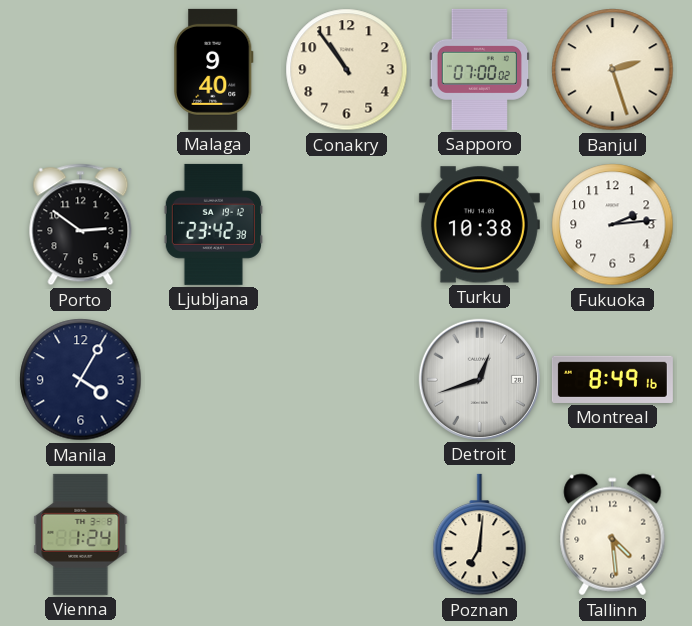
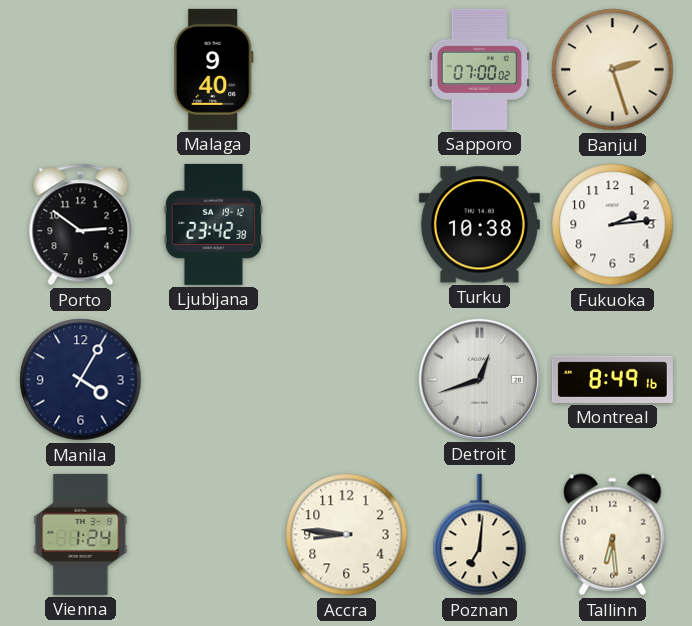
Conakry: 10:54 -> none
Accra: none -> 8:46
Tallinn: 4:29 -> 6:29
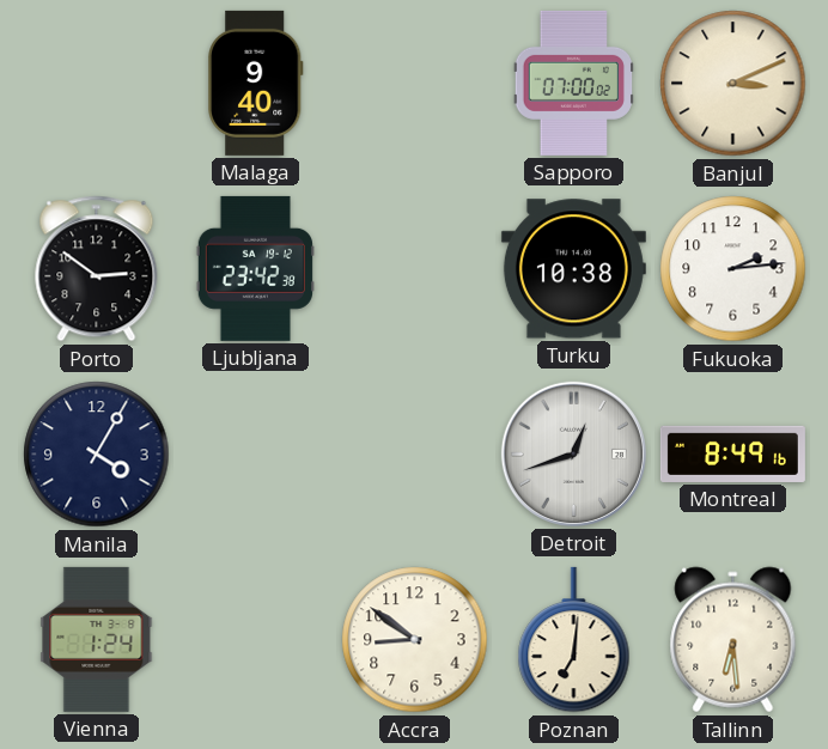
Banjul: 2:27 -> 3:11
Accra: 8:46 -> 8:51
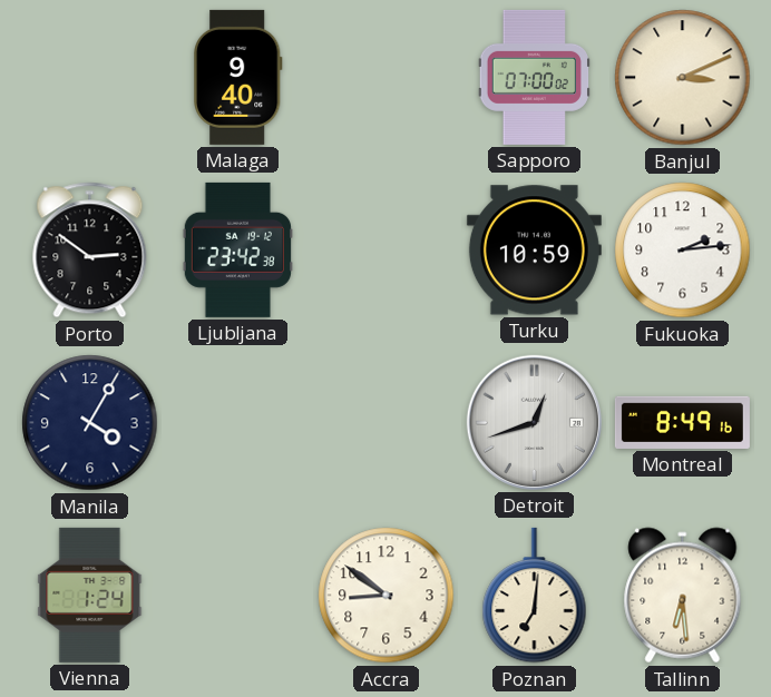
Turku: 10:38 -> 10:59
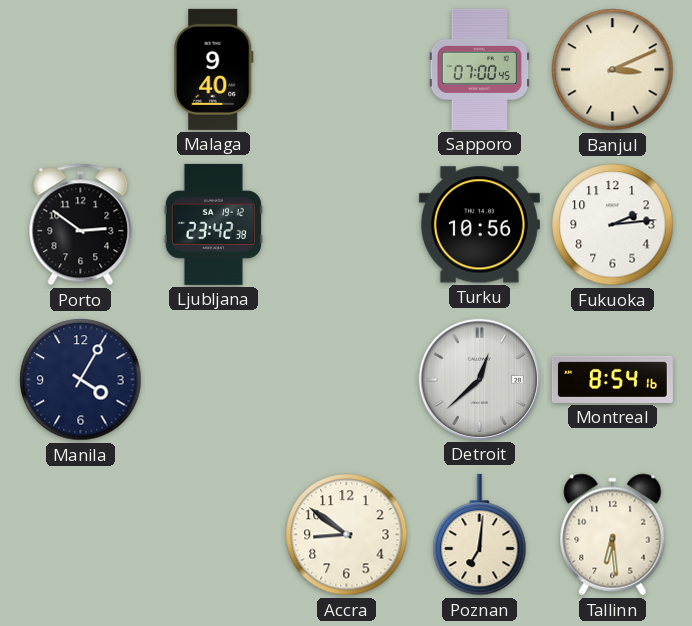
Sapporo: 07:00:02 -> 07:00:45
Turku: 10:59 -> 10:56
Detroit: 12:42 -> 12:38
Montreal: 8:49 -> 8:54
Vienna: 1:24 -> none
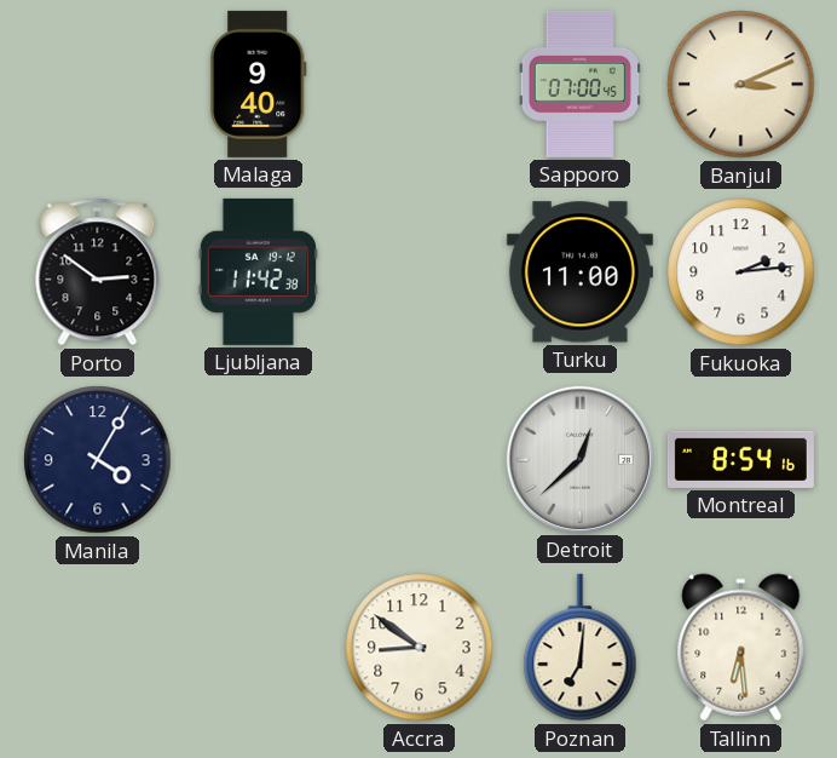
Ljubljana: 23:42 -> 11:42
Turku: 10:56 -> 11:00
